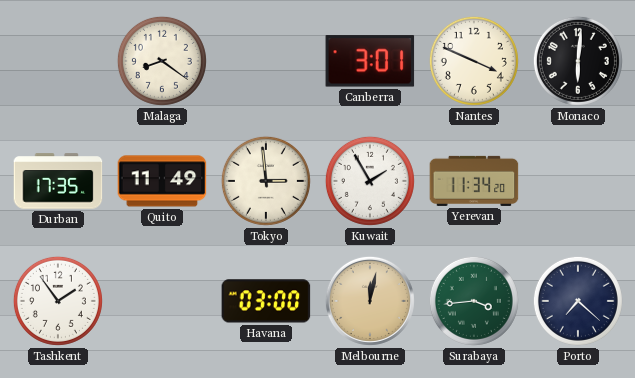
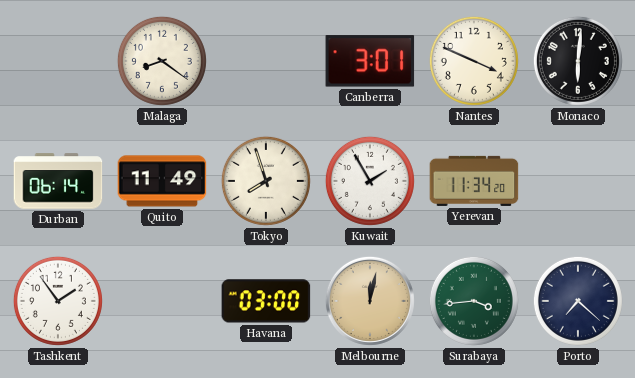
Durban: 17:35 -> 06:14
Tokyo: 2:59 -> 7:57
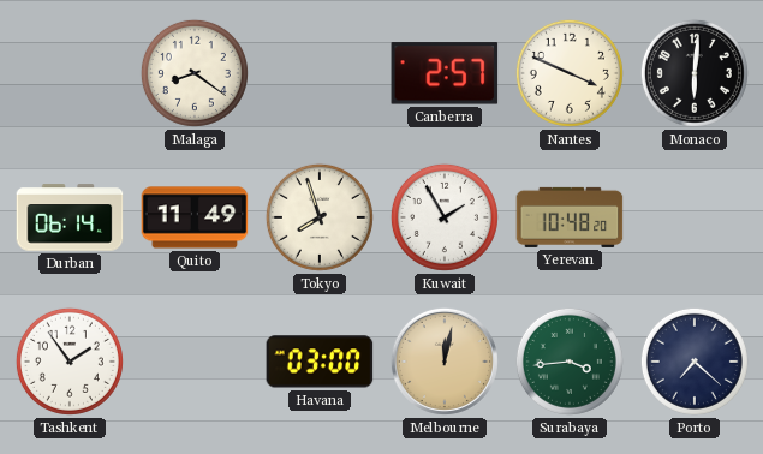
Canberra: 3:01 -> 2:57
Yerevan: 11:34 -> 10:48
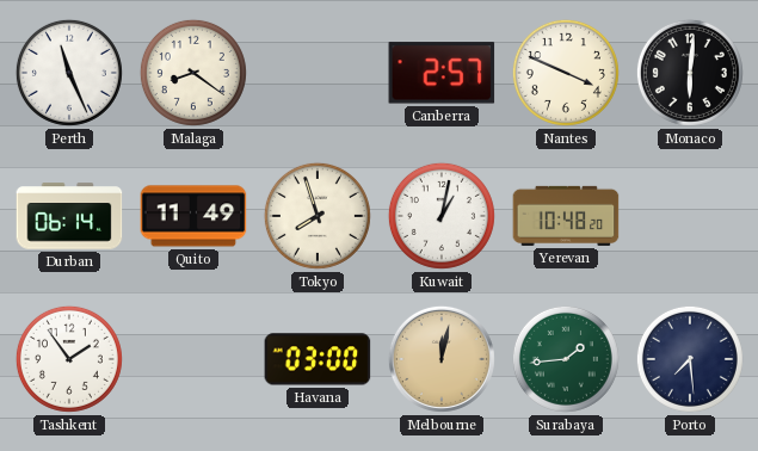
Perth: none -> 11:26
Kuwait: 1:55 -> 1:02
Surabaya: 3:44 -> 1:44
Porto: 7:22 -> 7:29
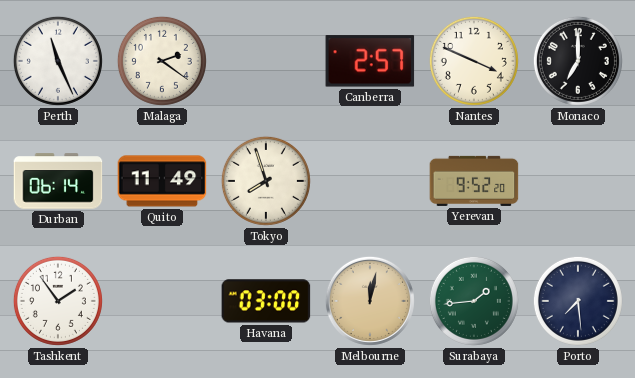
Malaga: 8:21 -> 2:21
Monaco: 6:01 -> 7:00
Kuwait: 1:02 -> none
Yerevan: 10:48 -> 9:52
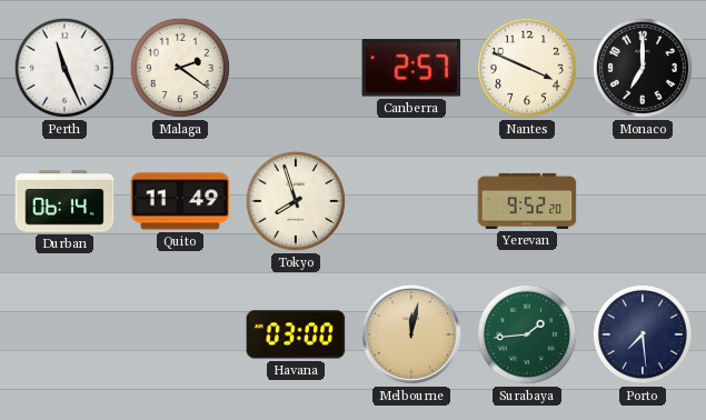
Tashkent: 1:54 -> none
